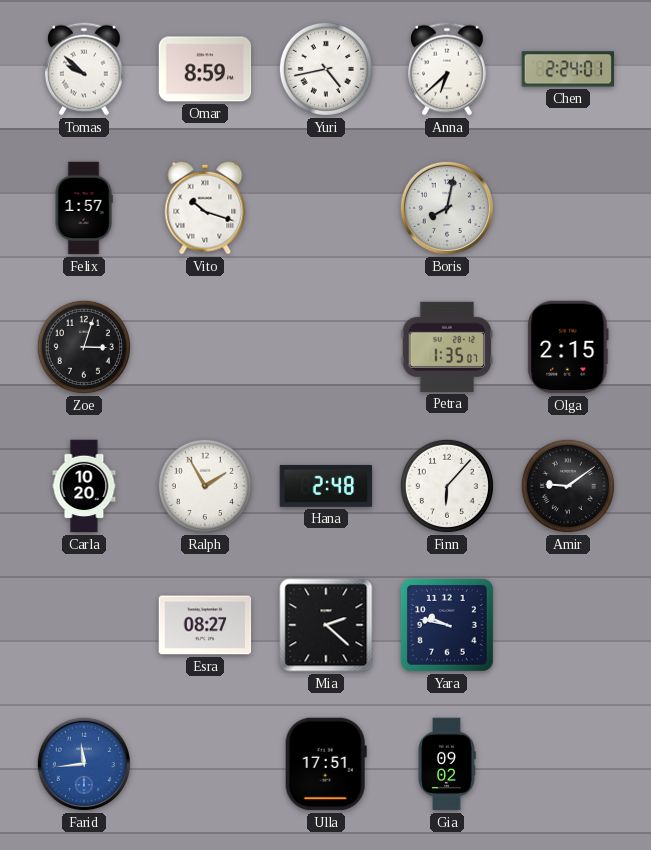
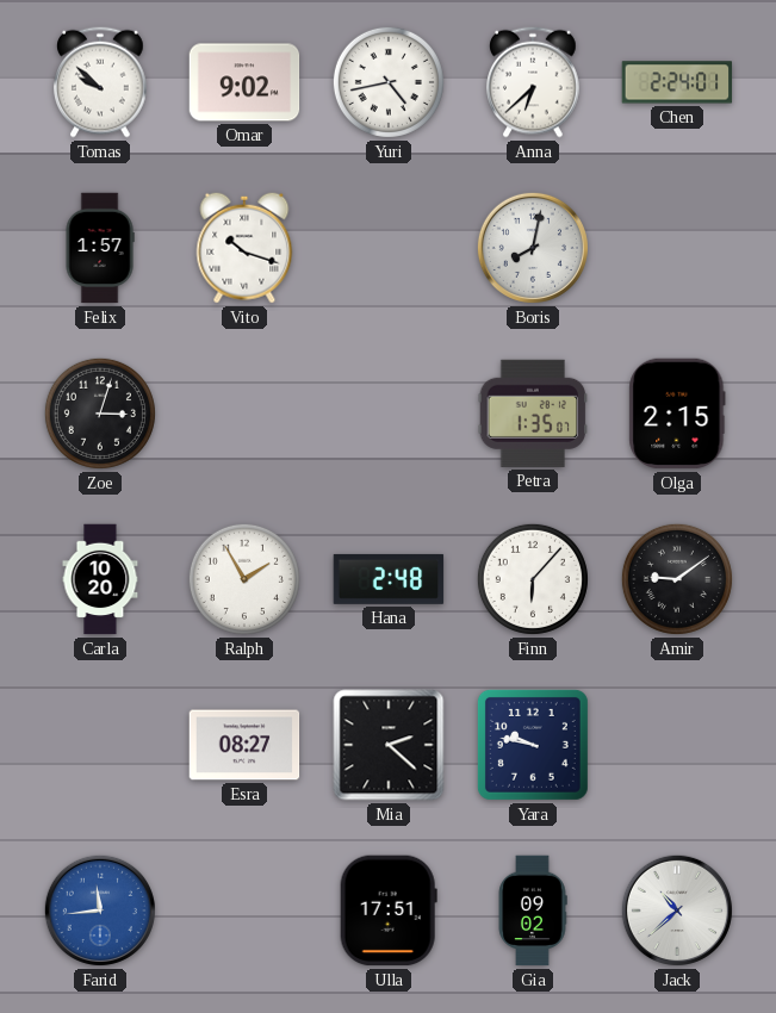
Omar: 8:59 -> 9:02
Jack: none -> 10:38
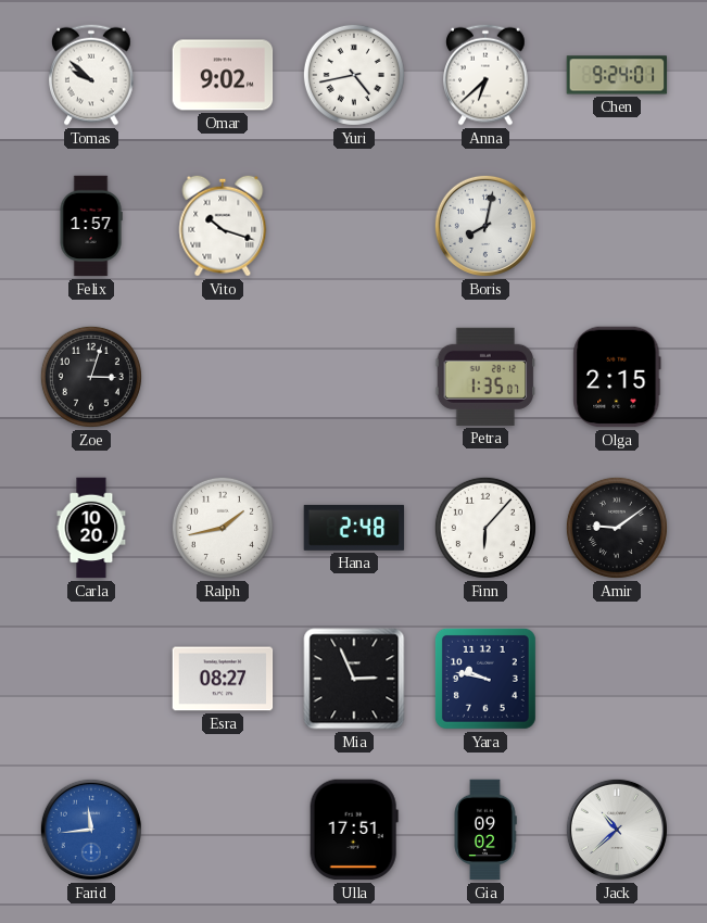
Chen: 2:24 -> 9:24
Ralph: 1:55 -> 1:43
Mia: 2:22 -> 2:56
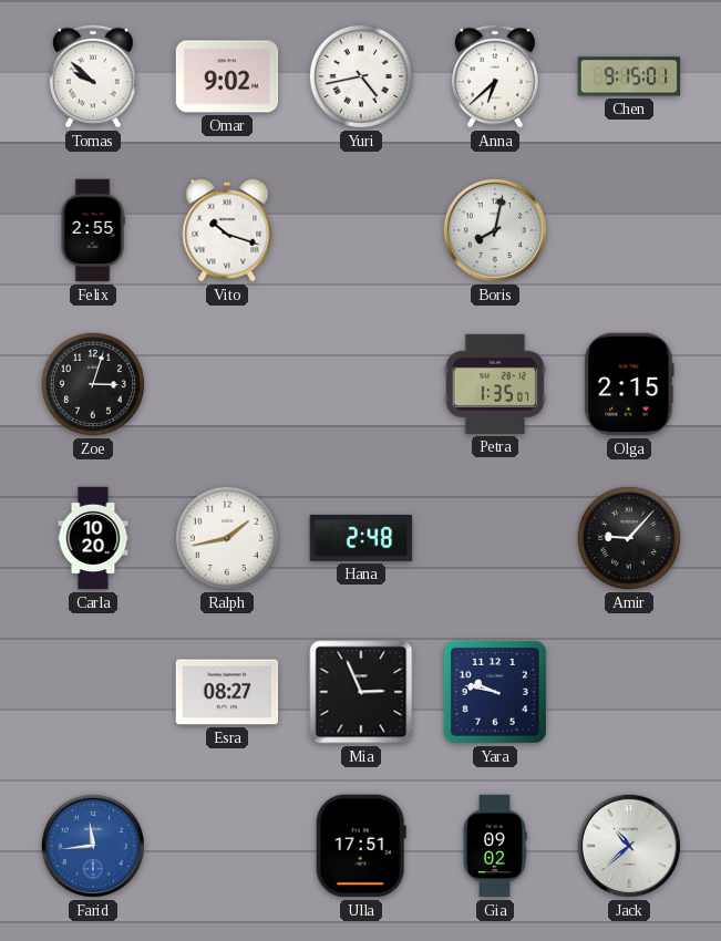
Chen: 9:24 -> 9:15
Felix: 1:57 -> 2:55
Finn: 6:07 -> none
Amir: 9:09 -> 9:07
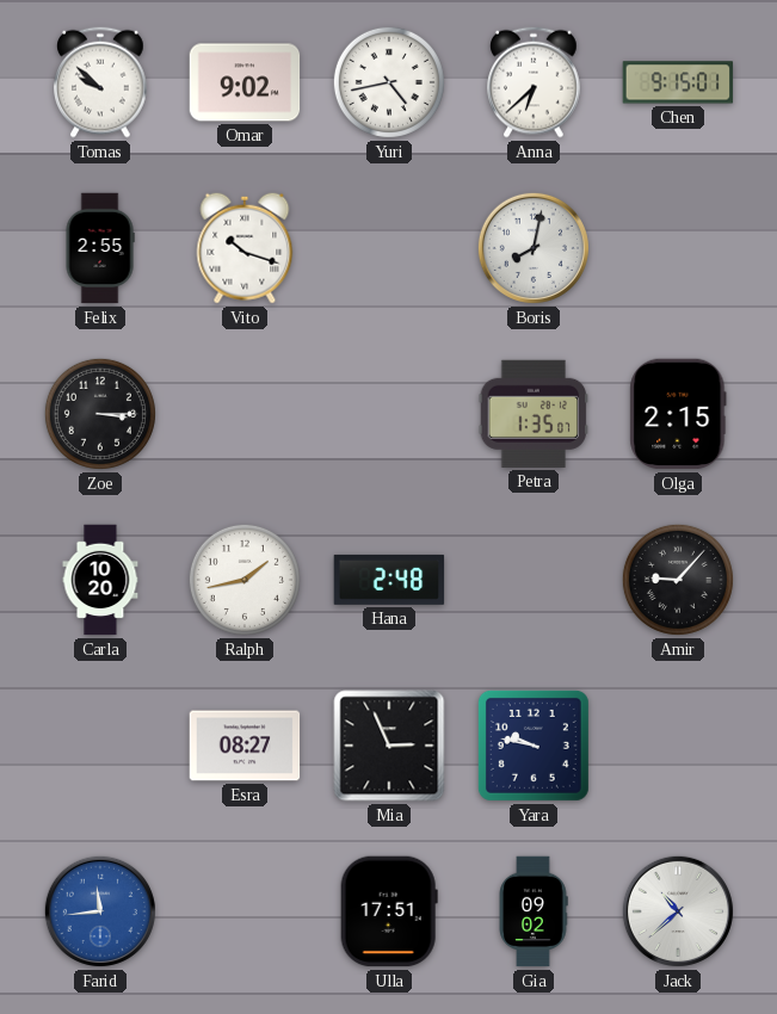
Zoe: 3:03 -> 3:15
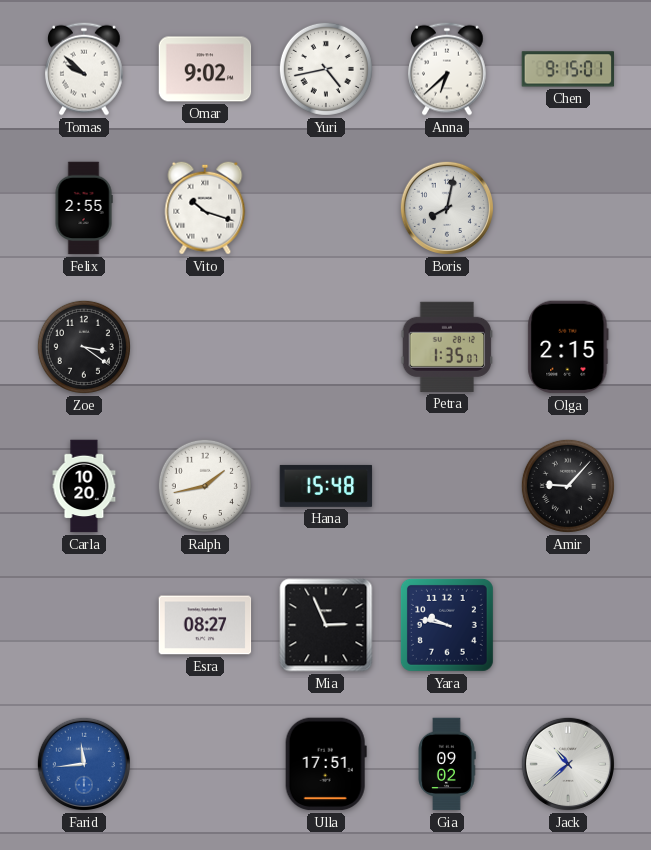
Zoe: 3:15 -> 3:21
Hana: 2:48 -> 15:48
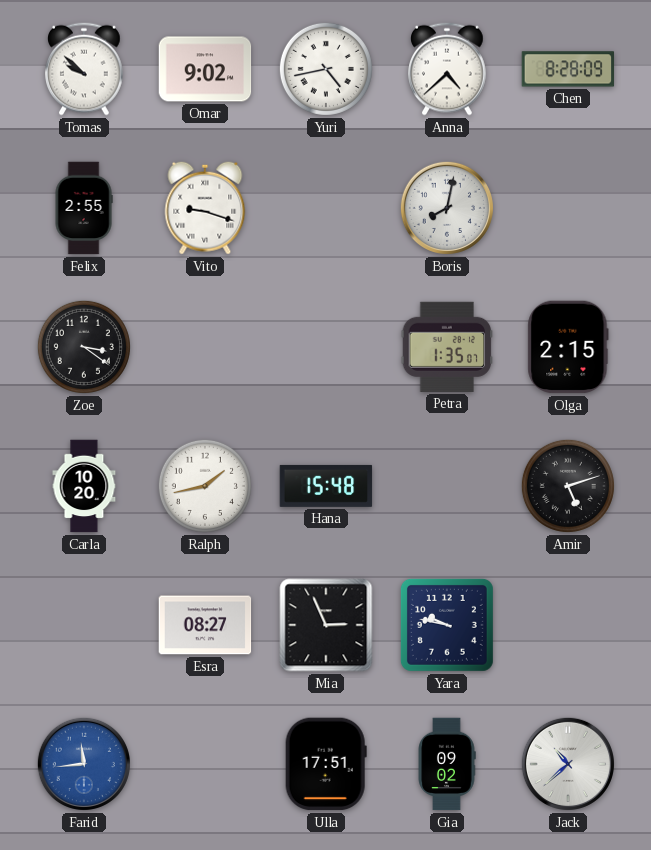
Anna: 6:38 -> 4:38
Chen: 9:15 -> 8:28
Vito: 10:18 -> 9:18
Amir: 9:07 -> 5:12
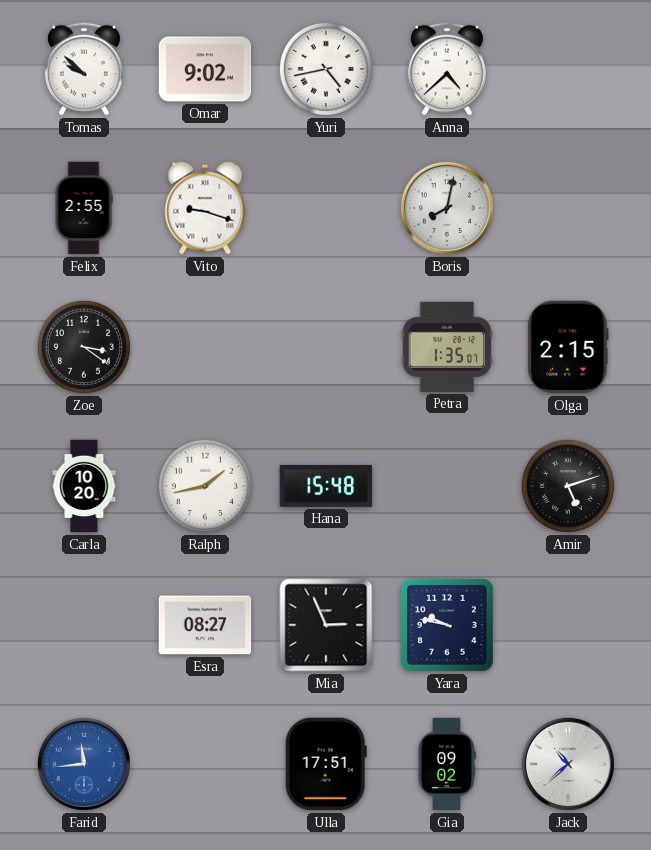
Chen: 8:28 -> none
